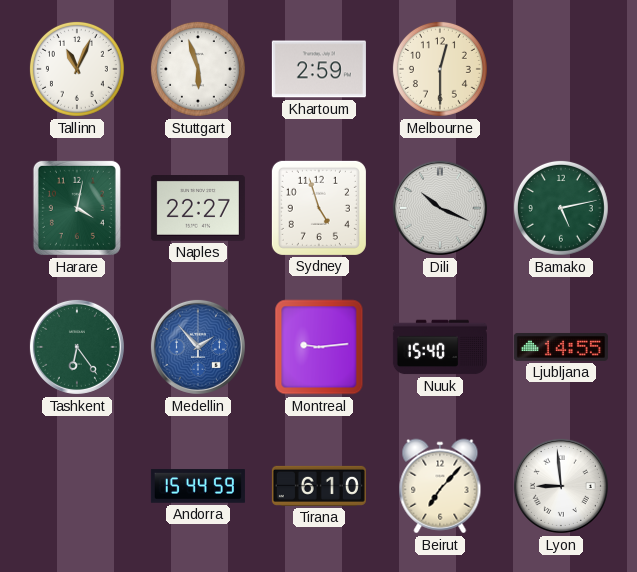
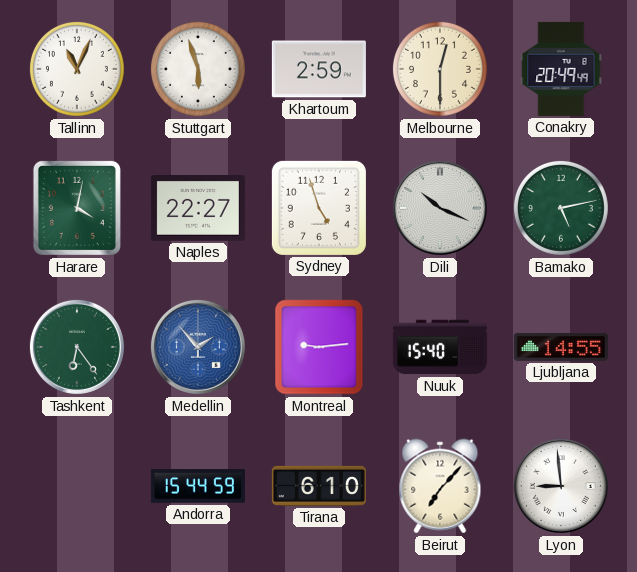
Conakry: none -> 20:49
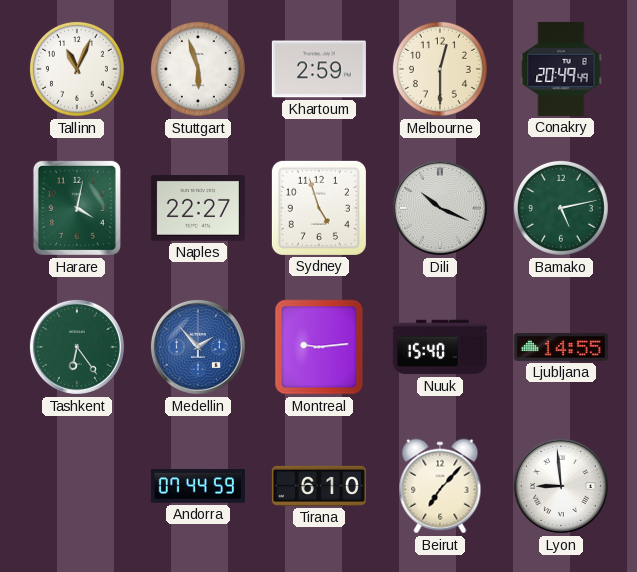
Andorra: 15:44 -> 07:44
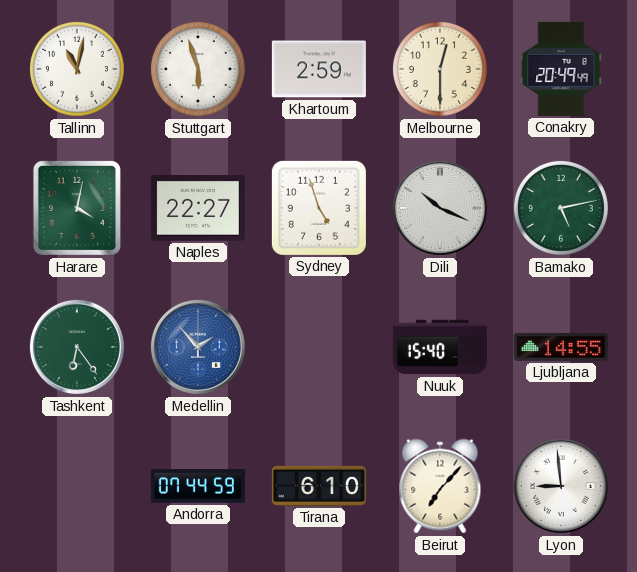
Tallinn: 11:04 -> 11:02
Montreal: 9:14 -> none
